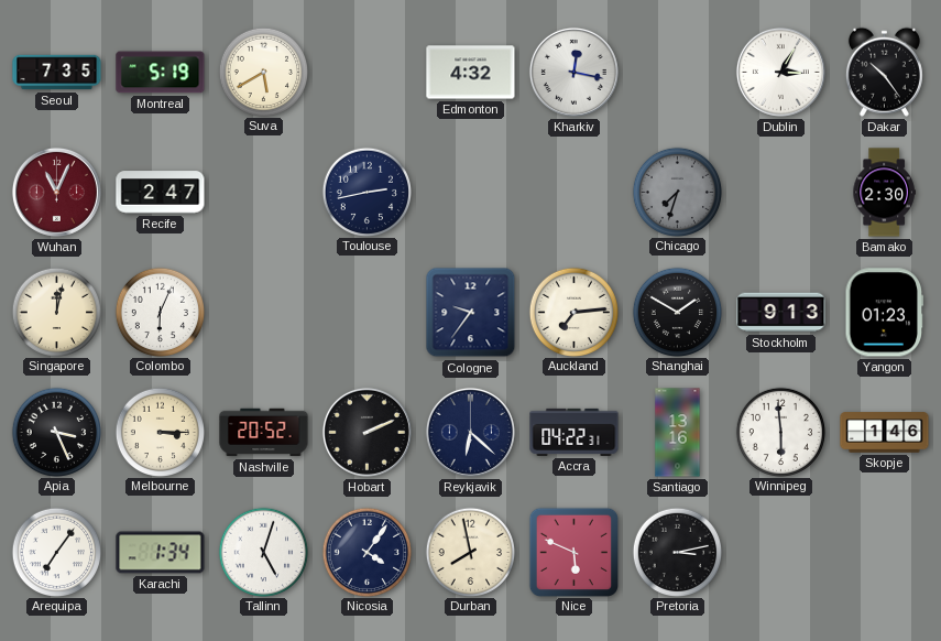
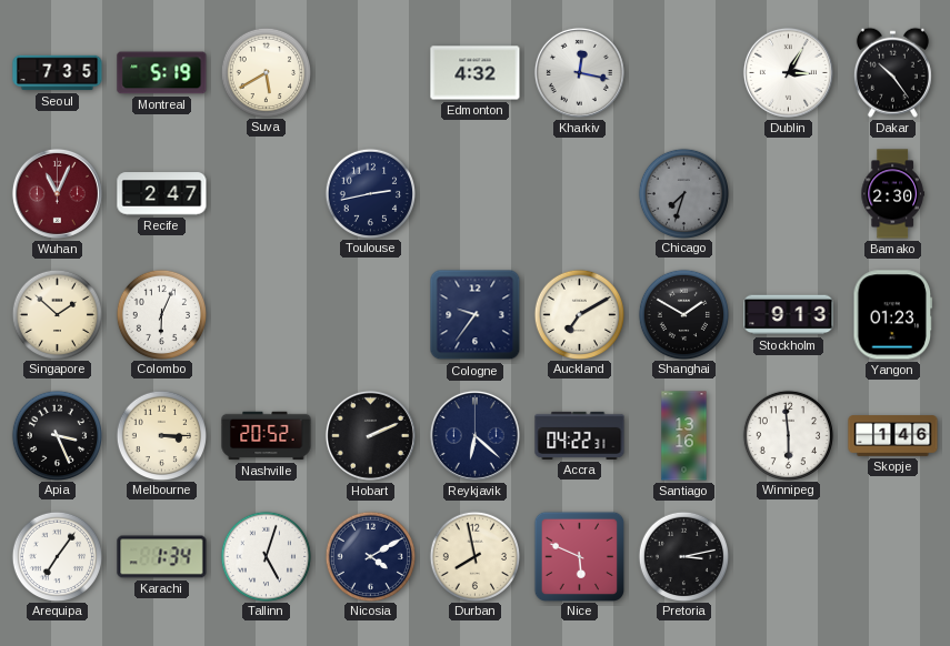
Singapore: 12:02 -> 1:52
Auckland: 7:14 -> 7:10
Nicosia: 4:06 -> 4:10
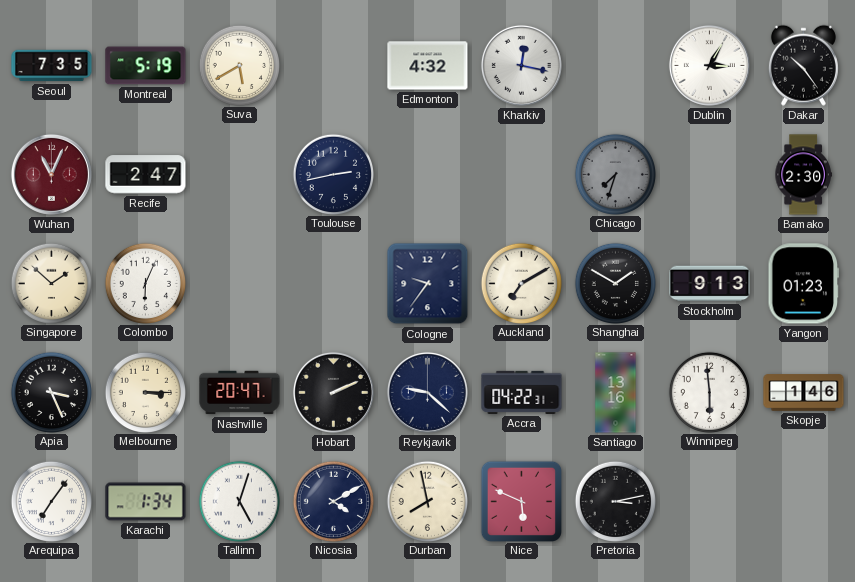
Nashville: 20:52 -> 20:47
Reykjavik: 6:22 -> 9:22
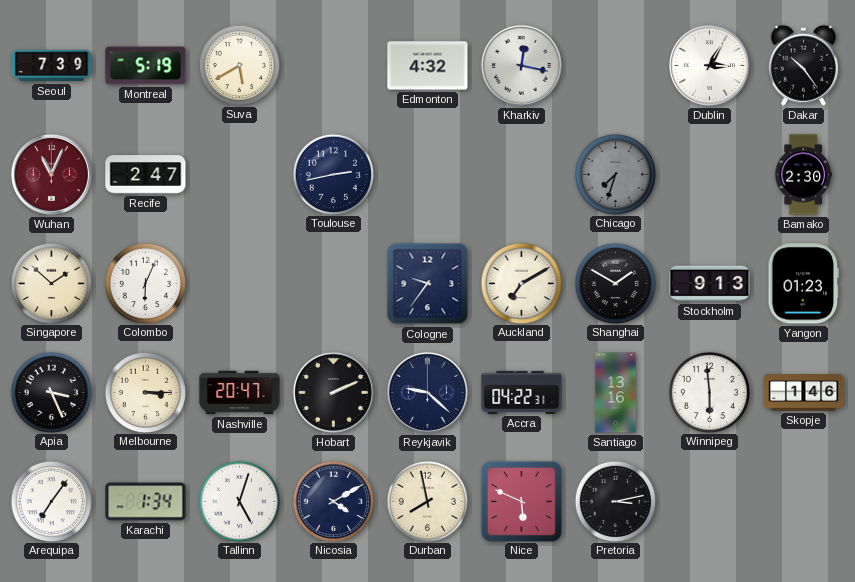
Seoul: 7:35 -> 7:39
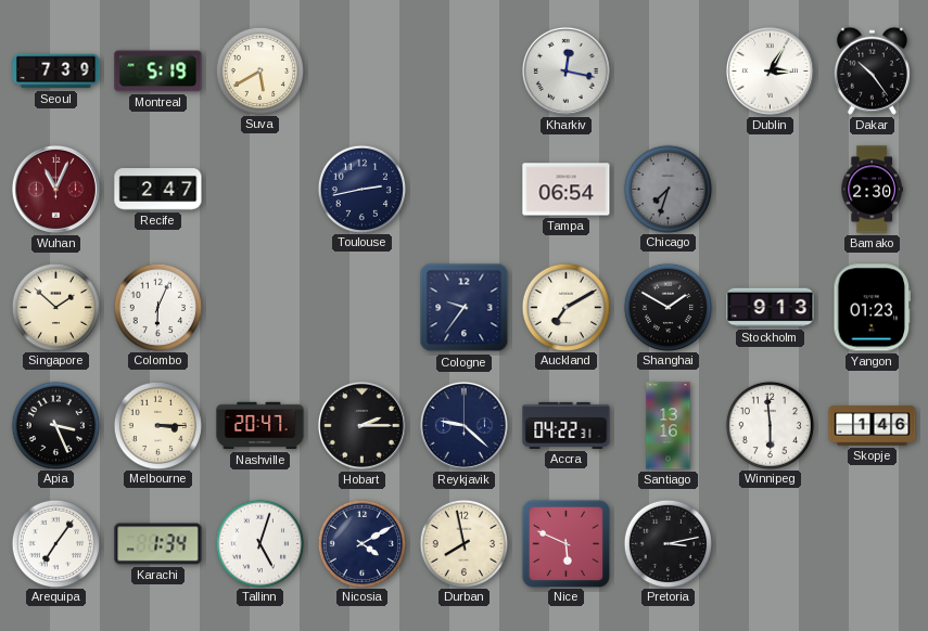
Edmonton: 4:32 -> none
Tampa: none -> 06:54
Hobart: 2:11 -> 2:15
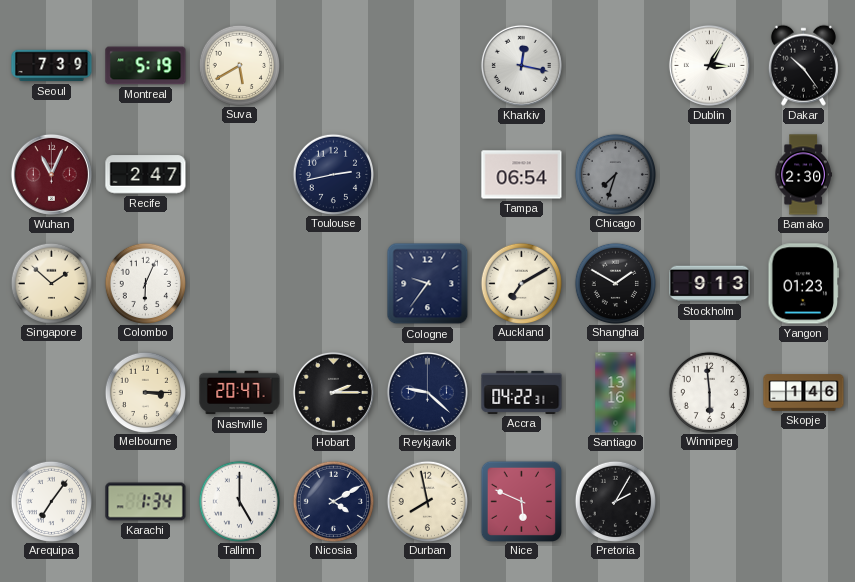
Apia: 3:26 -> none
Tallinn: 5:03 -> 5:00
Pretoria: 3:13 -> 2:05
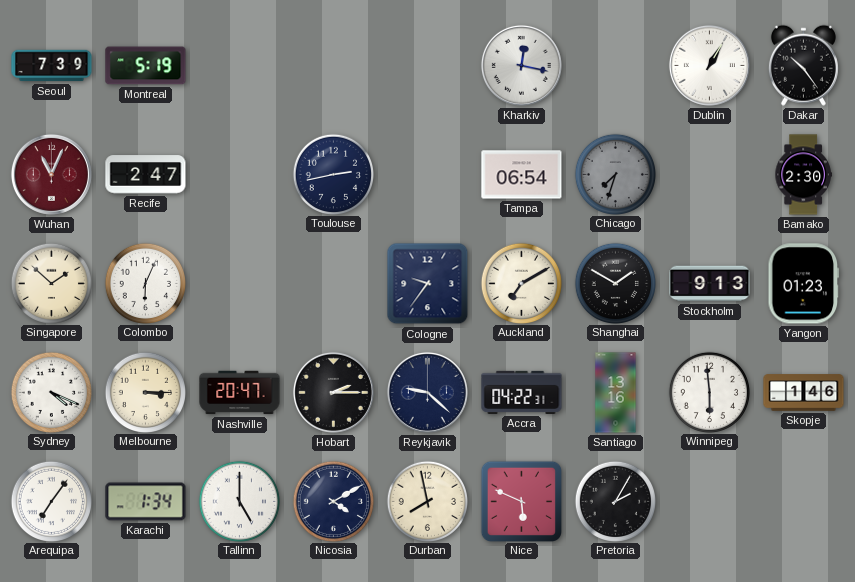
Suva: 5:40 -> none
Dublin: 3:05 -> 1:05
Sydney: none -> 4:19
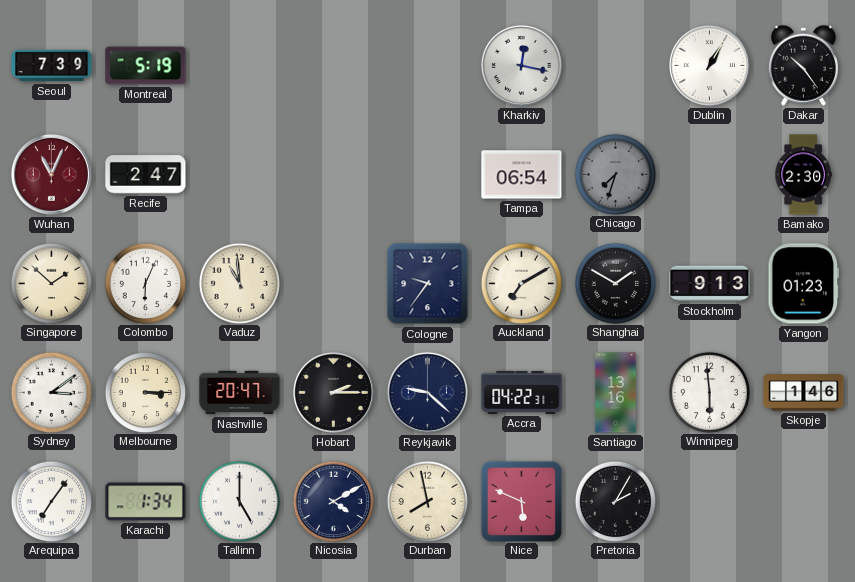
Toulouse: 2:43 -> none
Vaduz: none -> 10:59
Sydney: 4:19 -> 3:09
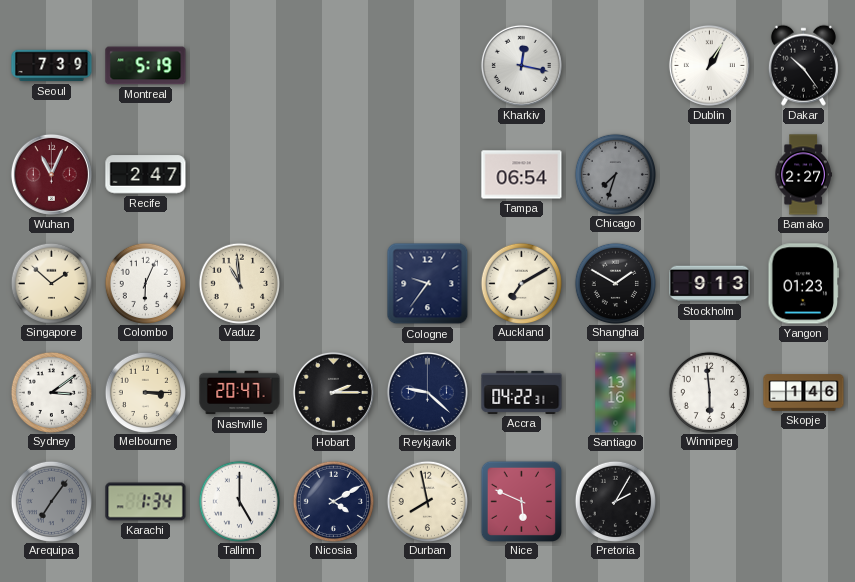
Bamako: 2:30 -> 2:27
Arequipa dial: white -> grey
